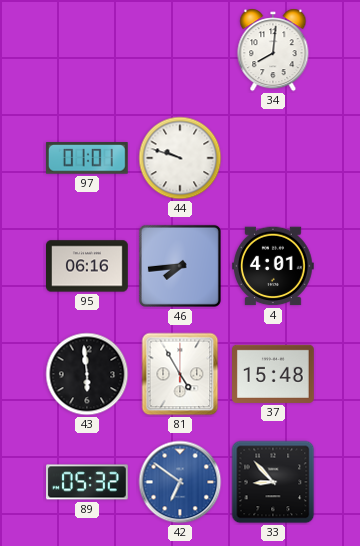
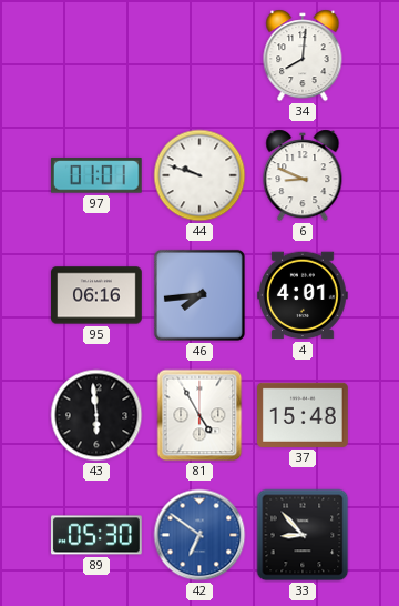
6: none -> 8:49
89: 05:32 -> 05:30
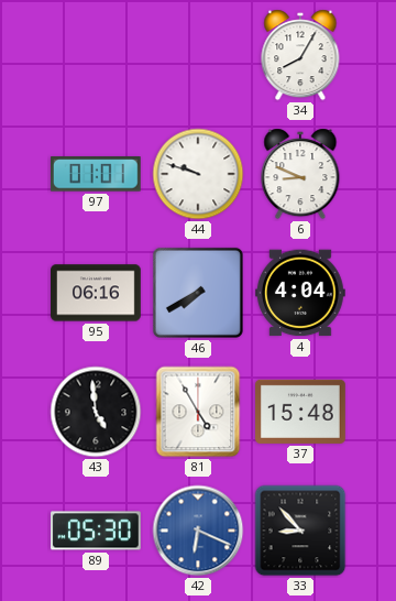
34: 8:01 -> 8:05
46: 7:44 -> 7:40
4: 4:01 -> 4:04
43: 5:59 -> 4:59
42: 6:51 -> 6:19
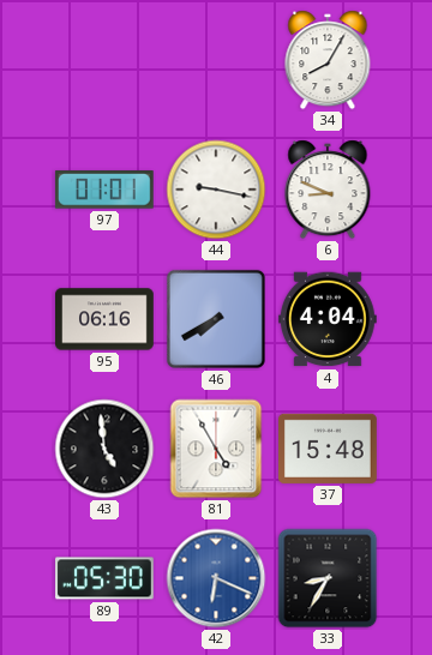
44: 9:48 -> 9:17
33: 8:53 -> 8:35
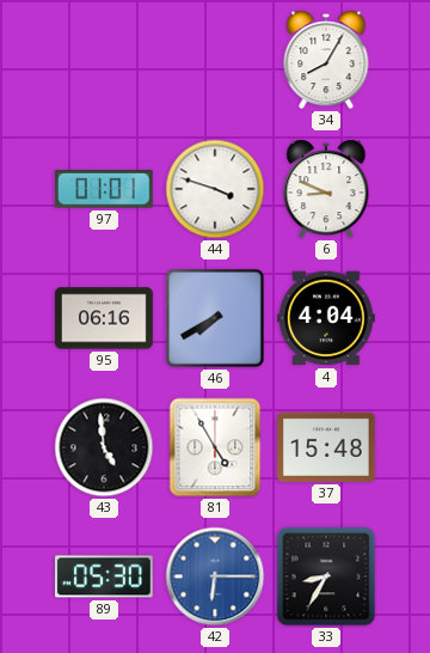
44: 9:17 -> 3:48
42: 6:19 -> 6:15
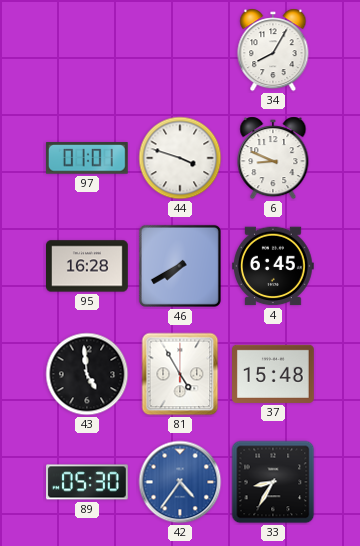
95: 06:16 -> 16:28
4: 4:04 -> 6:45
42: 6:15 -> 4:36
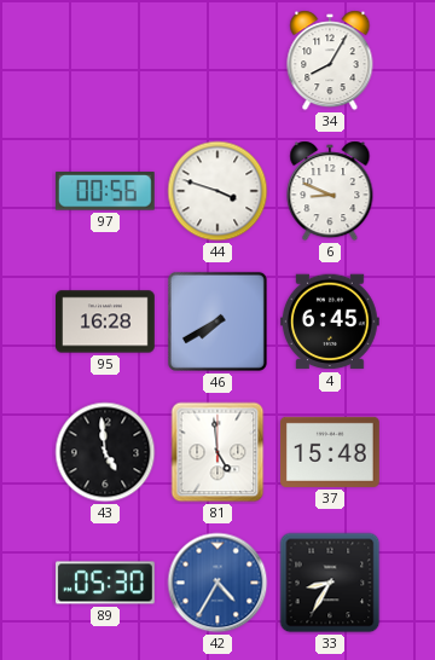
97: 01:01 -> 00:56
81: 4:55 -> 4:59
42: 4:36 -> 4:35
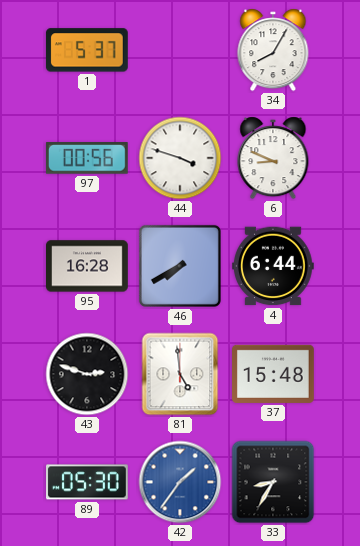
1: none -> 5:37
4: 6:45 -> 6:44
43: 4:59 -> 2:48
42: 4:35 -> 1:36
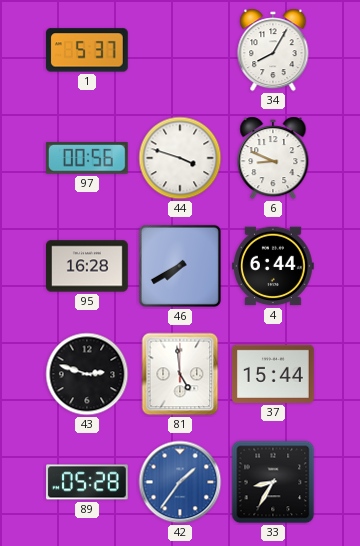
37: 15:48 -> 15:44
89: 05:30 -> 05:28
